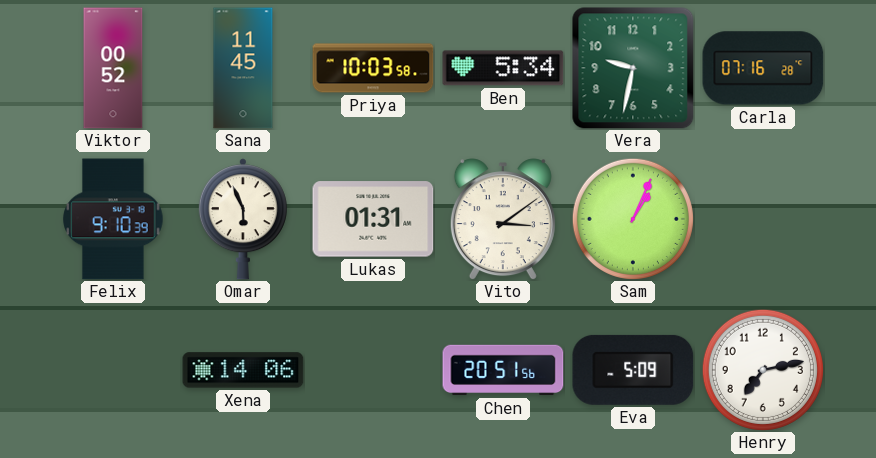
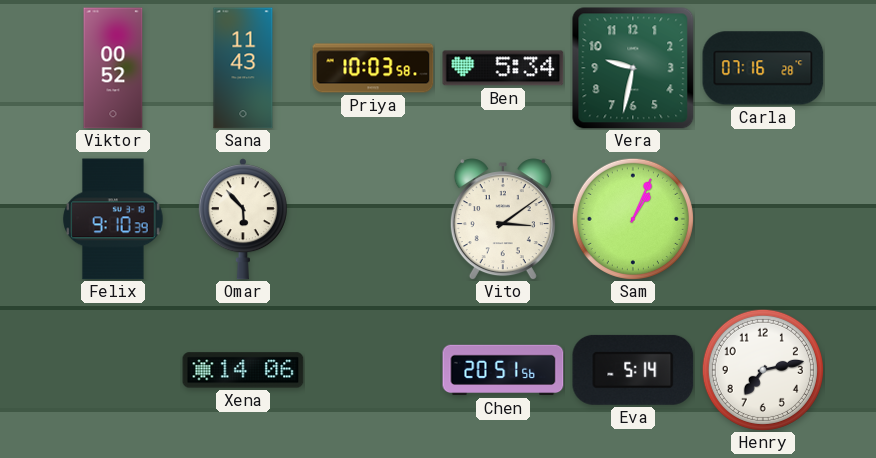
Sana: 11:45 -> 11:43
Omar: 5:56 -> 5:53
Lukas: 01:31 -> none
Eva: 5:09 -> 5:14
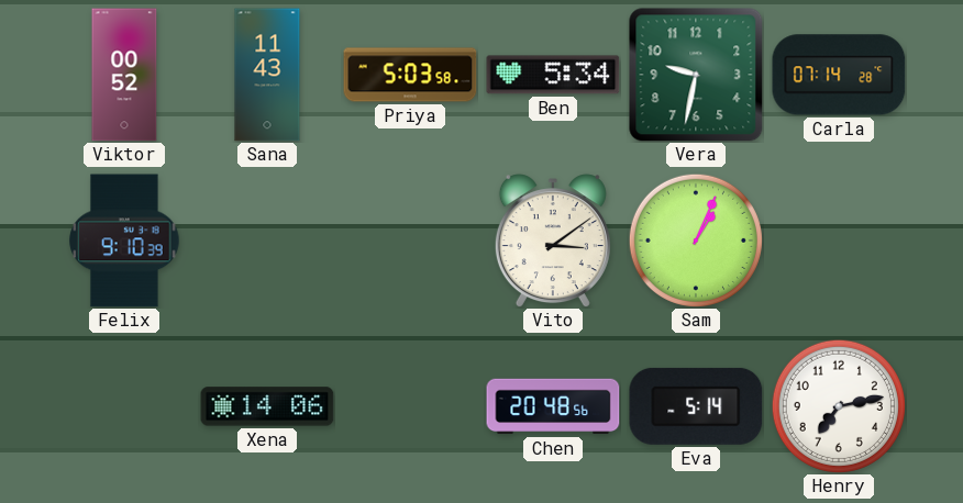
Priya: 10:03 -> 5:03
Carla: 07:16 -> 07:14
Omar: 5:53 -> none
Chen: 20:51 -> 20:48
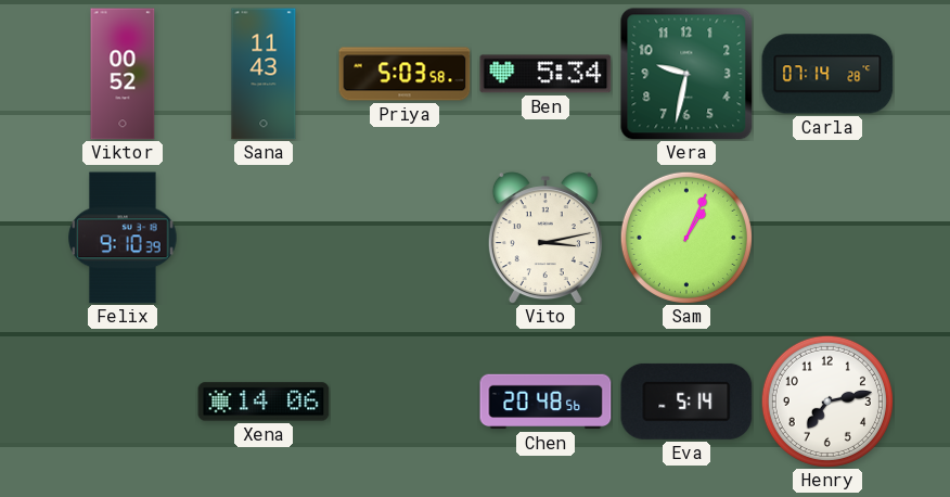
Vito: 3:09 -> 3:13
